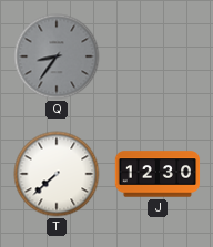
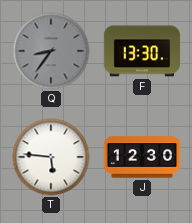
F: none -> 13:30
T: 7:38 -> 5:46
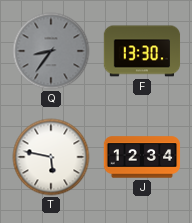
T: 5:46 -> 5:47
J: 12:30 -> 12:34
